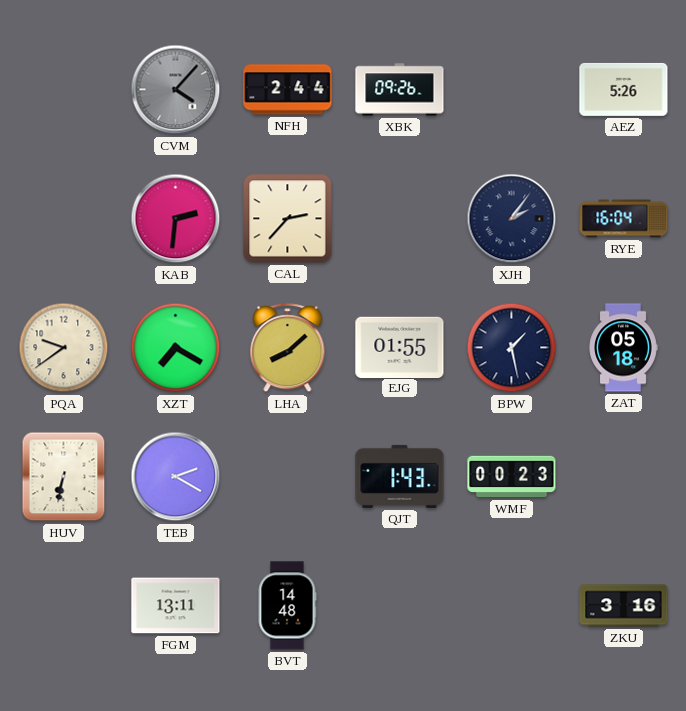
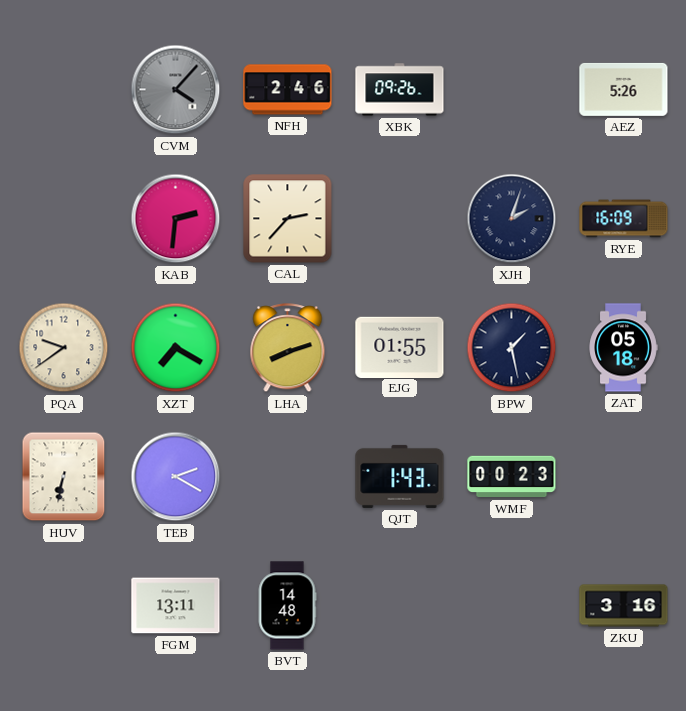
NFH: 2:44 -> 2:46
XJH: 2:06 -> 2:03
RYE: 16:04 -> 16:09
LHA: 8:08 -> 8:12
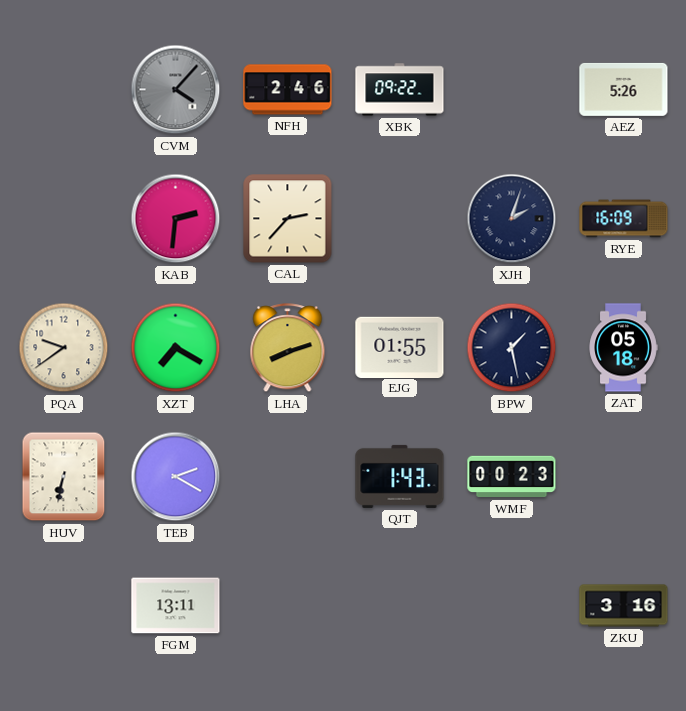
XBK: 09:26 -> 09:22
BVT: 14:48 -> none
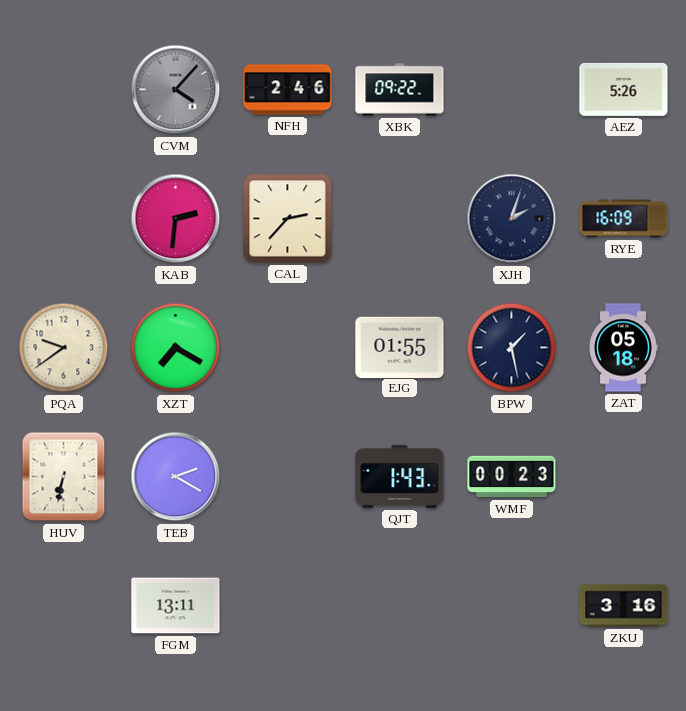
LHA: 8:12 -> none
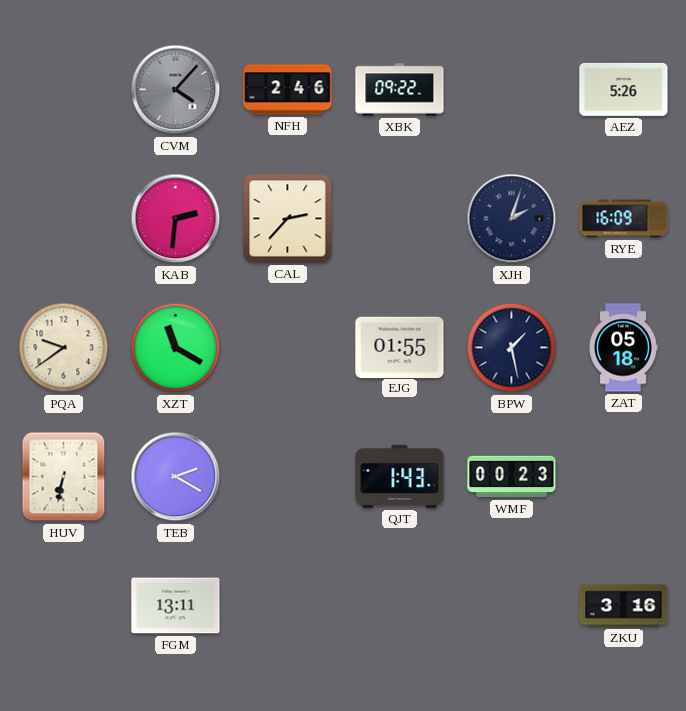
XZT: 7:20 -> 11:20
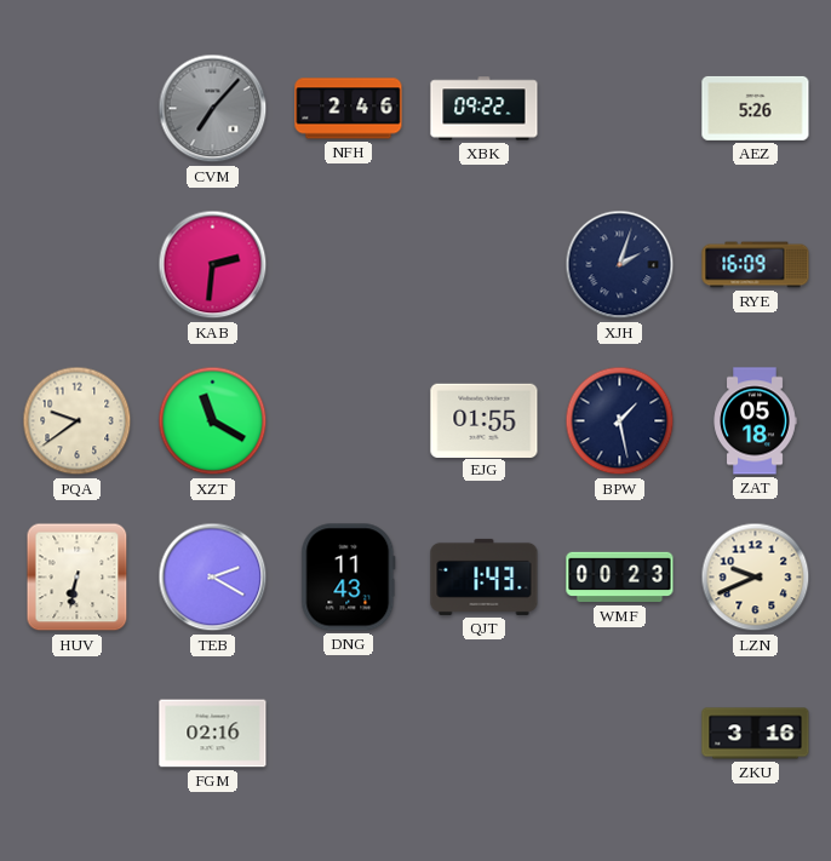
CVM: 4:07 -> 7:07
CAL: 2:37 -> none
DNG: none -> 11:43
LZN: none -> 9:41
FGM: 13:11 -> 02:16
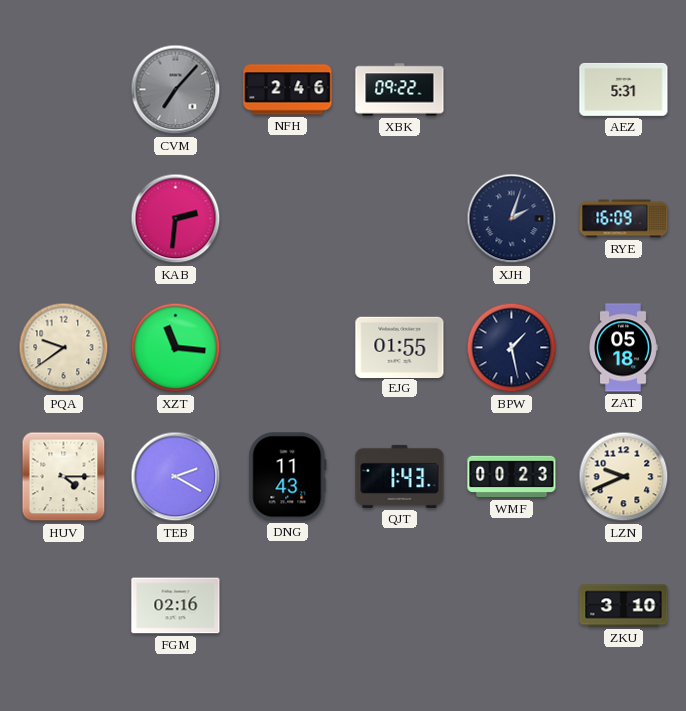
AEZ: 5:26 -> 5:31
XZT: 11:20 -> 11:16
HUV: 6:32 -> 4:15
ZKU: 3:16 -> 3:10
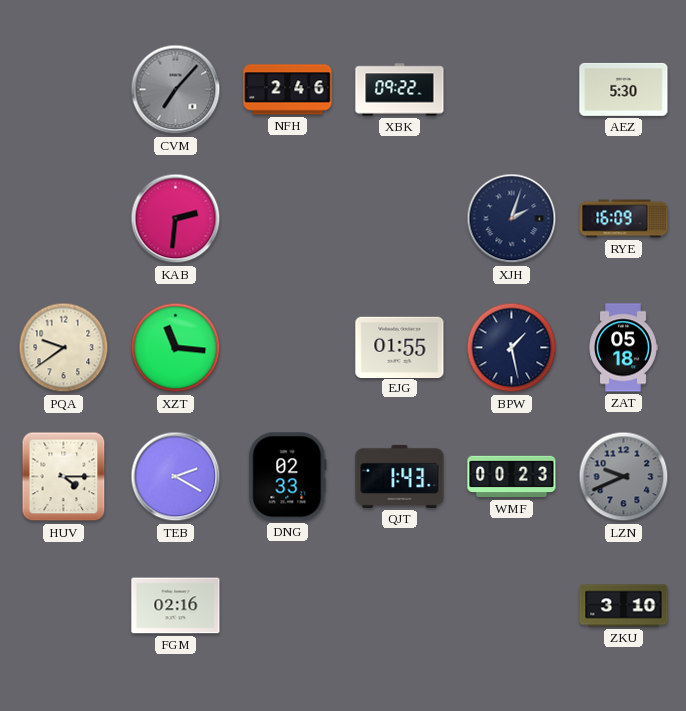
AEZ: 5:31 -> 5:30
DNG: 11:43 -> 02:33
LZN dial: cream -> grey
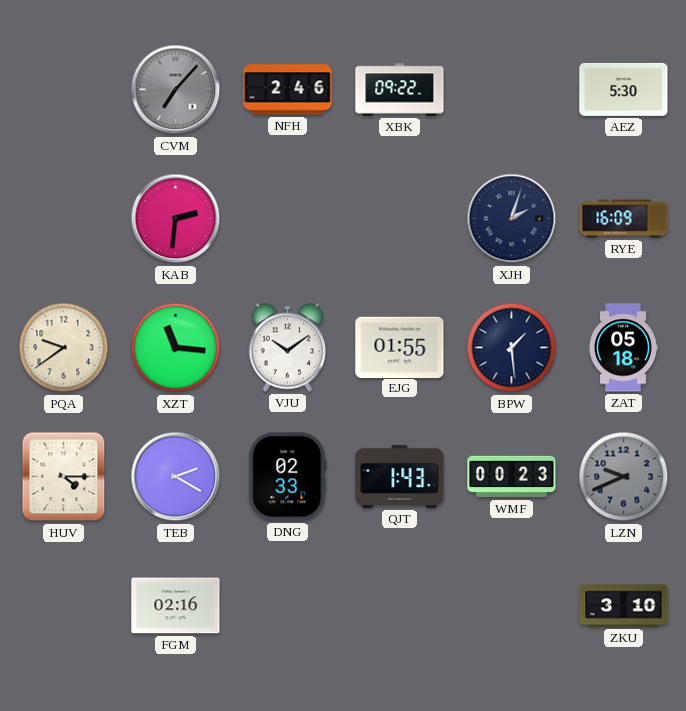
VJU: none -> 10:09
BPW: 1:28 -> 1:29
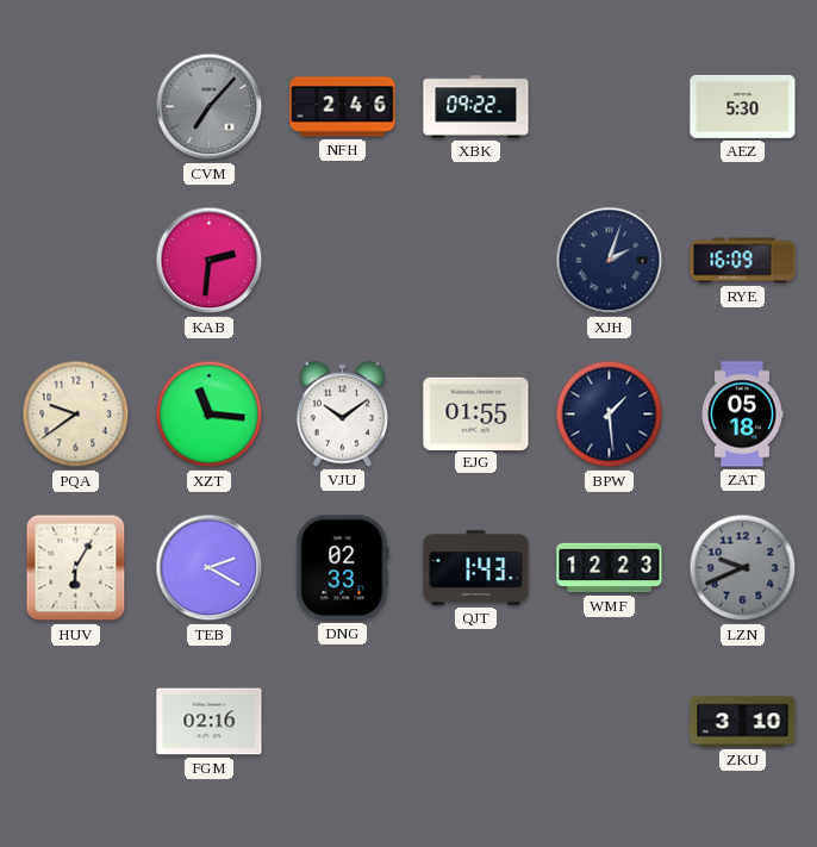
HUV: 4:15 -> 6:05
WMF: 00:23 -> 12:23
